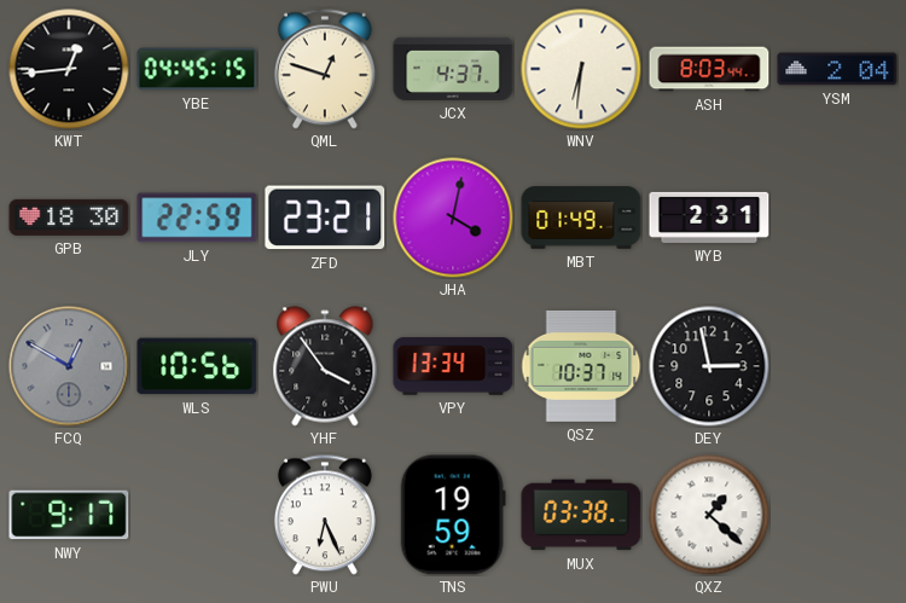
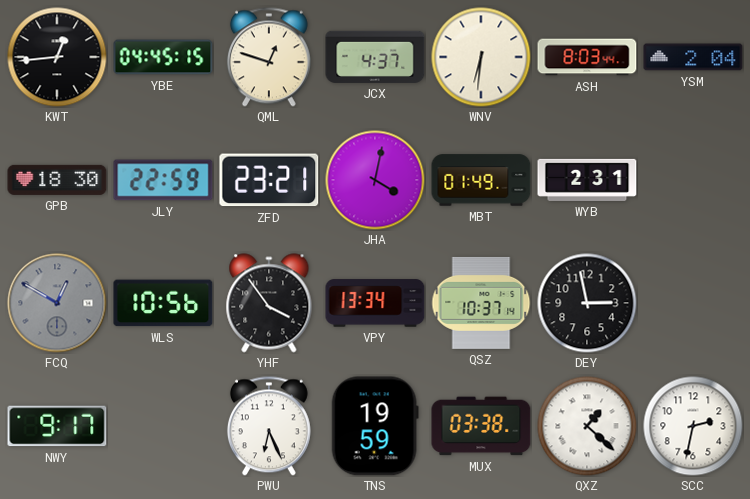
SCC: none -> 2:32
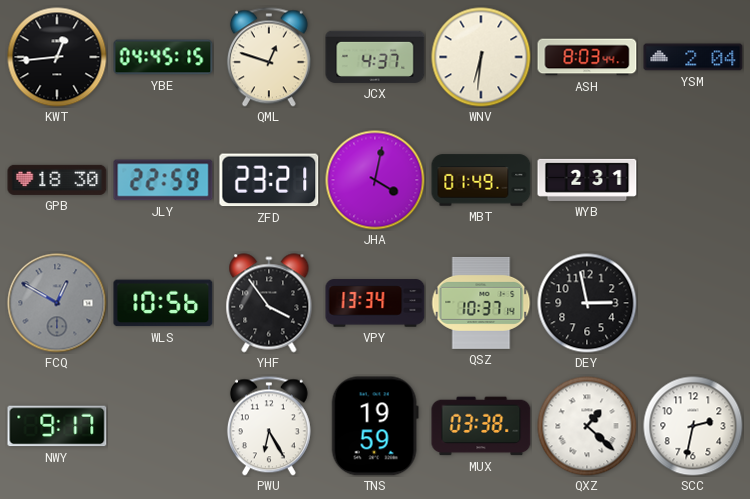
PWU: 6:26 -> 6:25
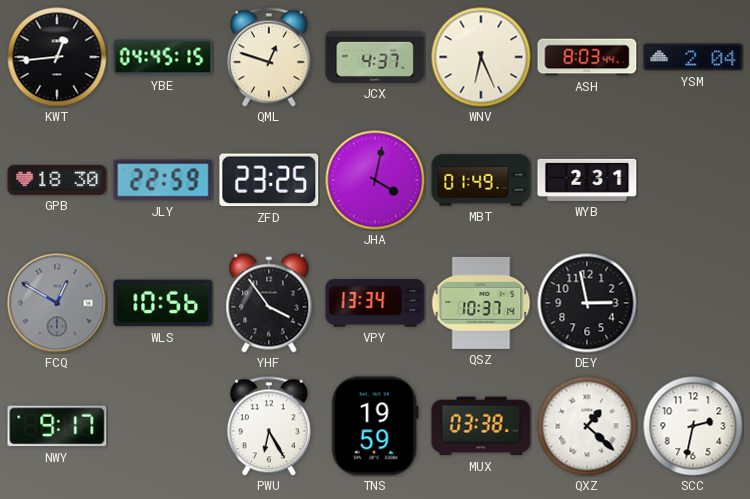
WNV: 6:31 -> 6:26
ZFD: 23:21 -> 23:25
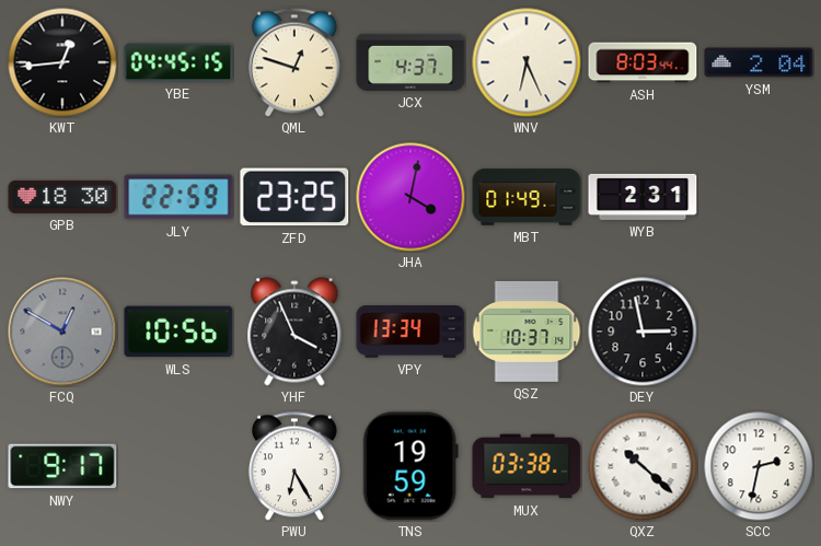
YHF: 3:54 -> 3:56
QXZ: 1:22 -> 10:22
